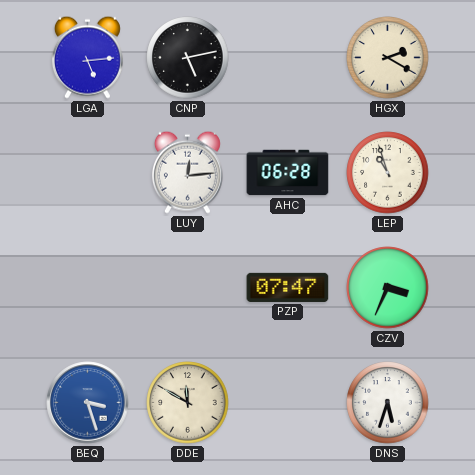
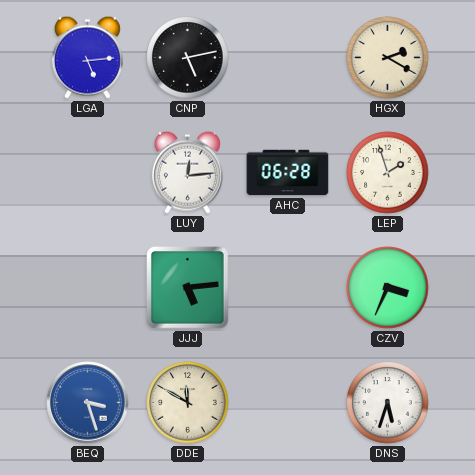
LEP: 10:57 -> 1:57
JJJ: none -> 5:14
PZP: 07:47 -> none
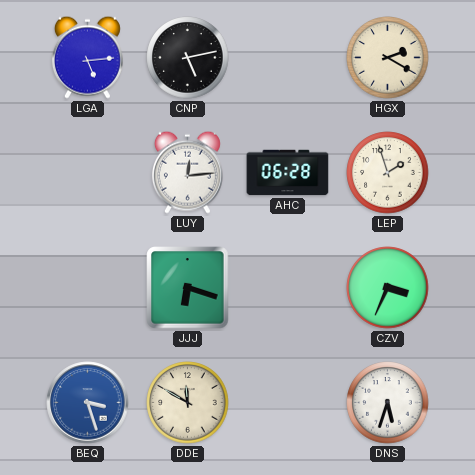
JJJ: 5:14 -> 6:18
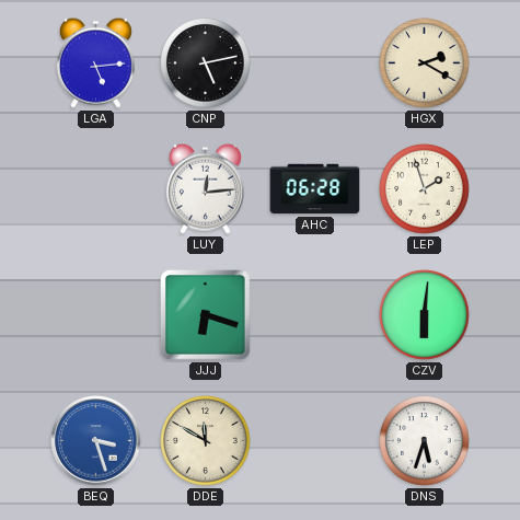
CZV: 3:34 -> 6:01
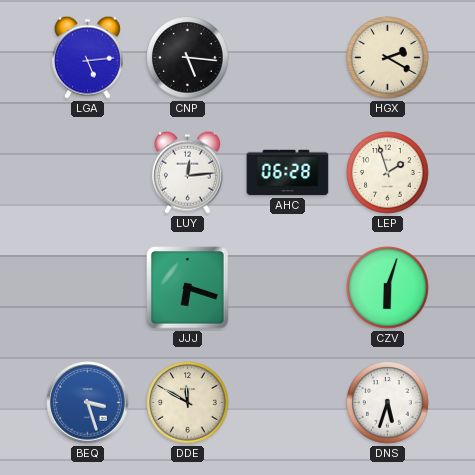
CNP: 5:13 -> 5:16
CZV: 6:01 -> 6:03
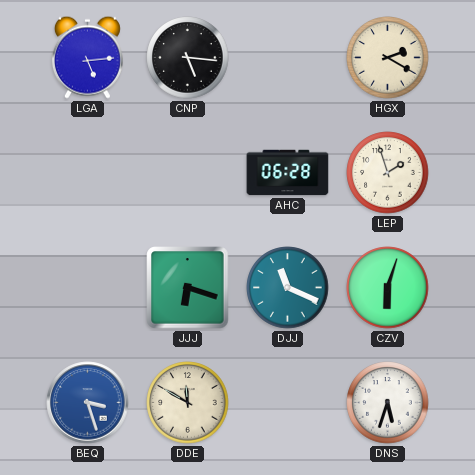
LUY: 12:14 -> none
DJJ: none -> 11:19
